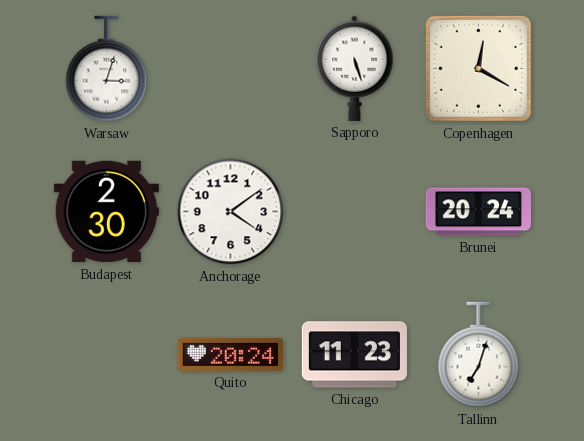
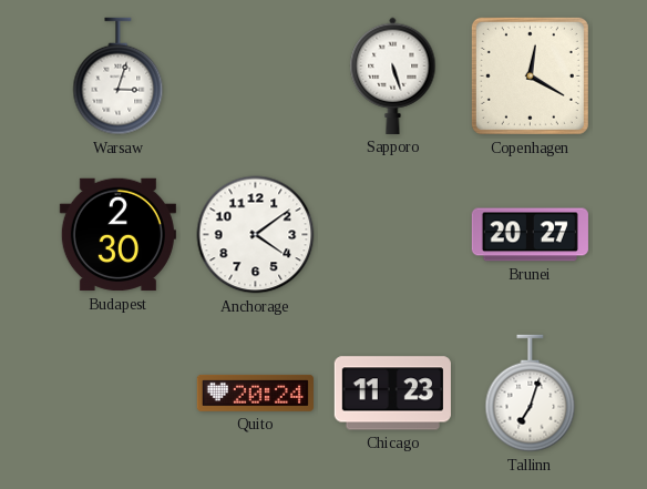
Brunei: 20:24 -> 20:27
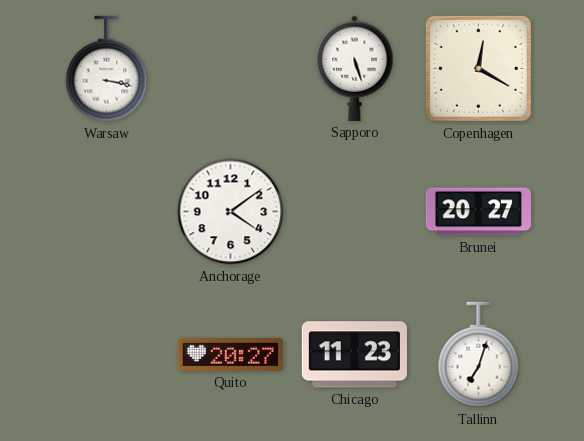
Warsaw: 3:03 -> 3:17
Budapest: 2:30 -> none
Quito: 20:24 -> 20:27
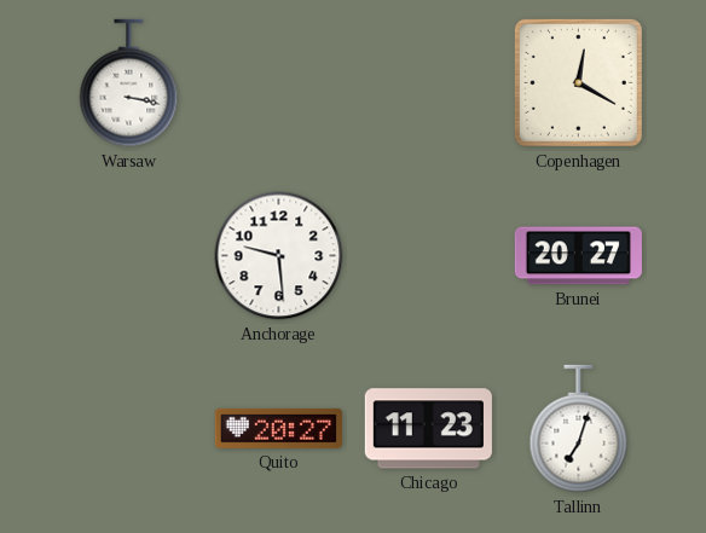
Sapporo: 5:27 -> none
Anchorage: 4:09 -> 9:29
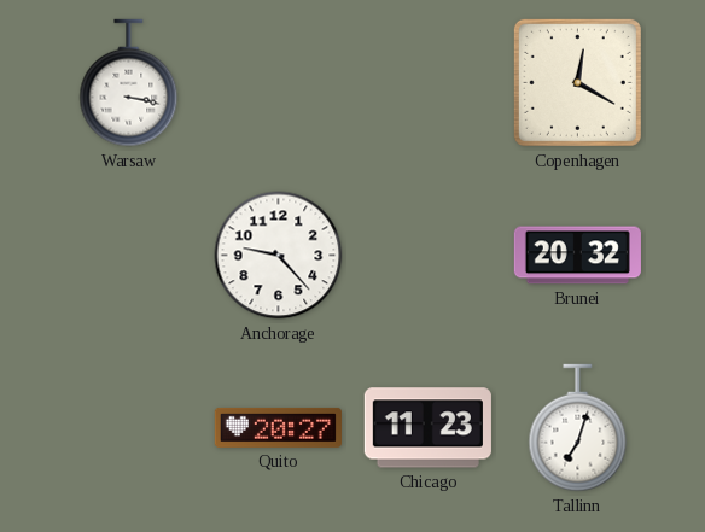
Anchorage: 9:29 -> 9:23
Brunei: 20:27 -> 20:32
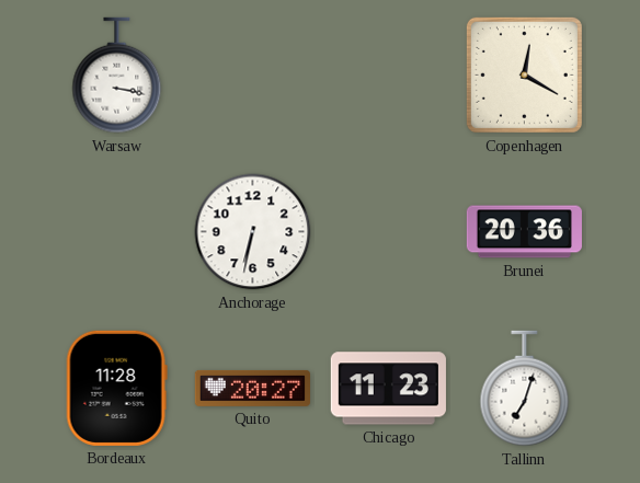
Anchorage: 9:23 -> 6:32
Brunei: 20:32 -> 20:36
Bordeaux: none -> 11:28
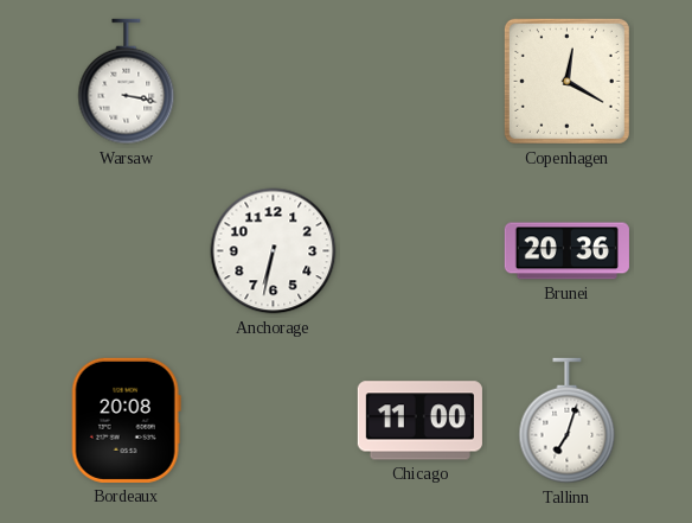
Bordeaux: 11:28 -> 20:08
Quito: 20:27 -> none
Chicago: 11:23 -> 11:00
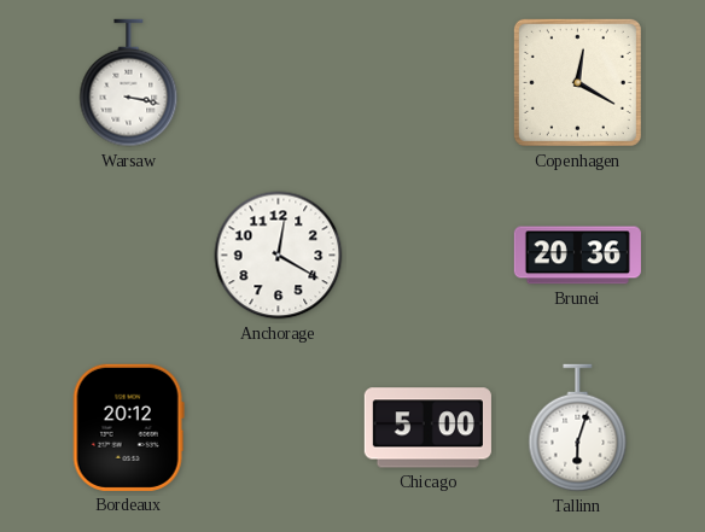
Anchorage: 6:32 -> 12:20
Bordeaux: 20:08 -> 20:12
Chicago: 11:00 -> 5:00
Tallinn: 7:03 -> 6:03
